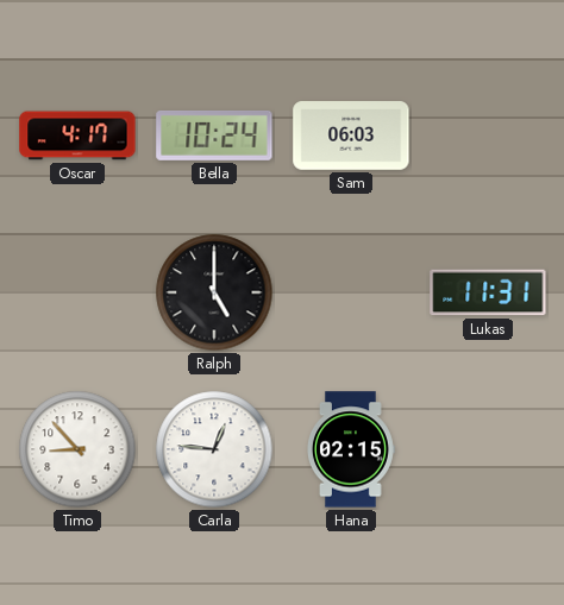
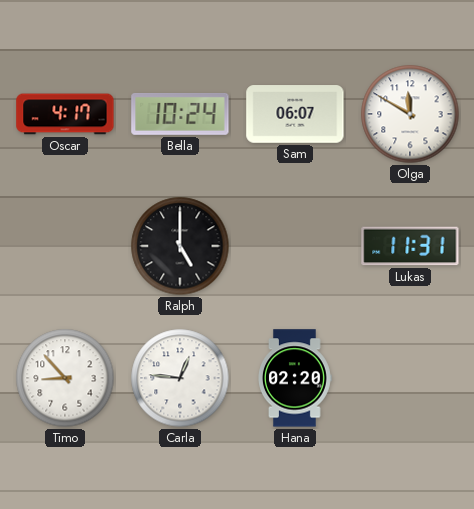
Sam: 06:03 -> 06:07
Olga: none -> 11:50
Hana: 02:15 -> 02:20
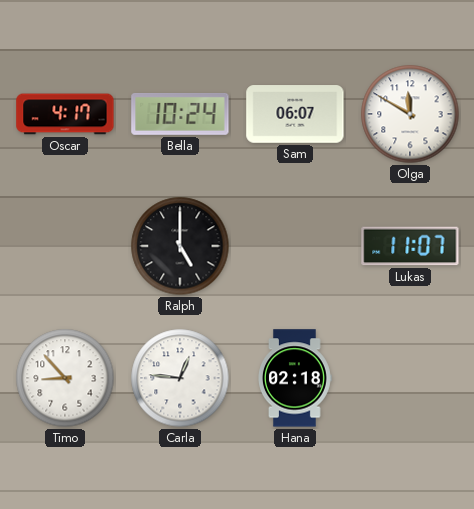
Lukas: 11:31 -> 11:07
Hana: 02:20 -> 02:18
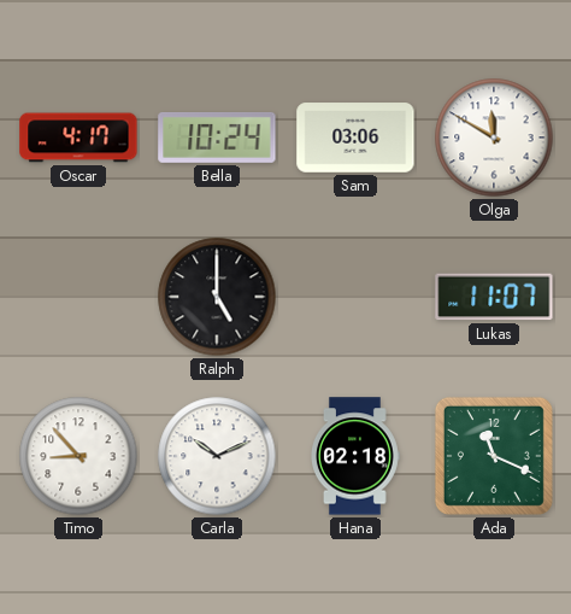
Sam: 06:07 -> 03:06
Carla: 12:46 -> 10:11
Ada: none -> 11:19
